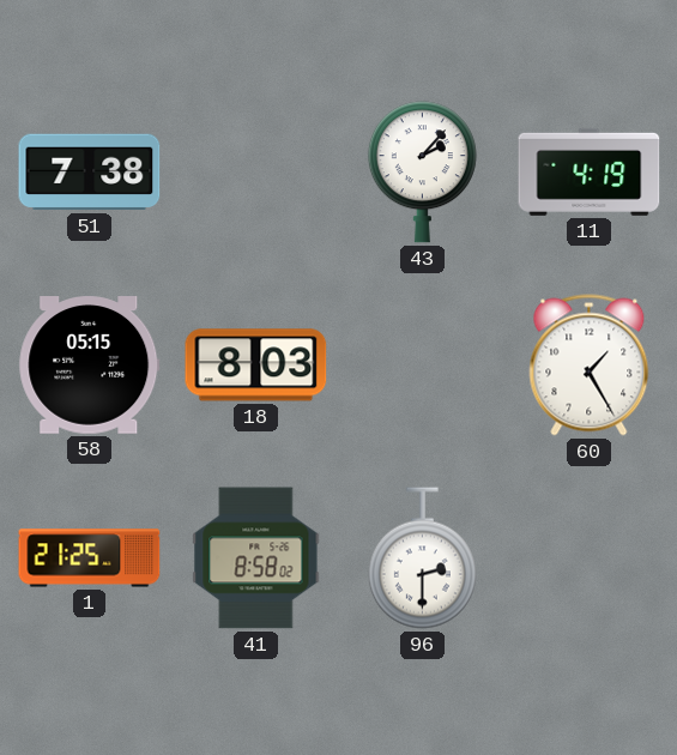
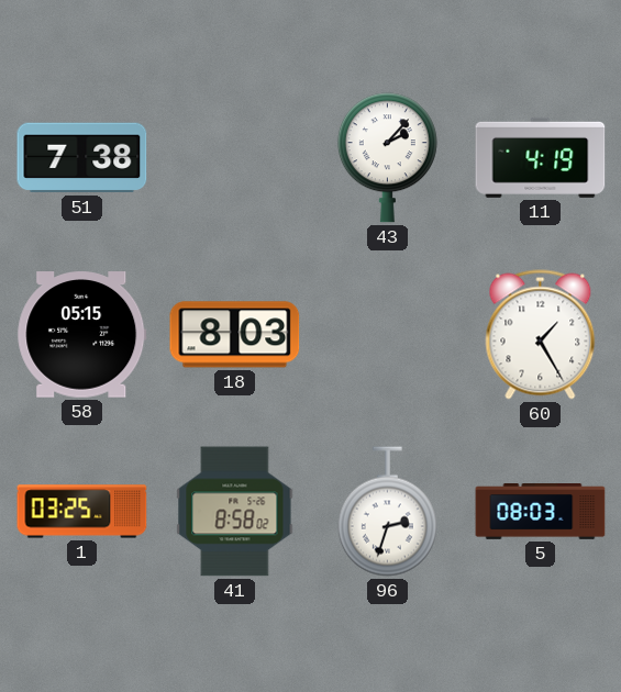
1: 21:25 -> 03:25
96: 2:30 -> 2:33
5: none -> 08:03
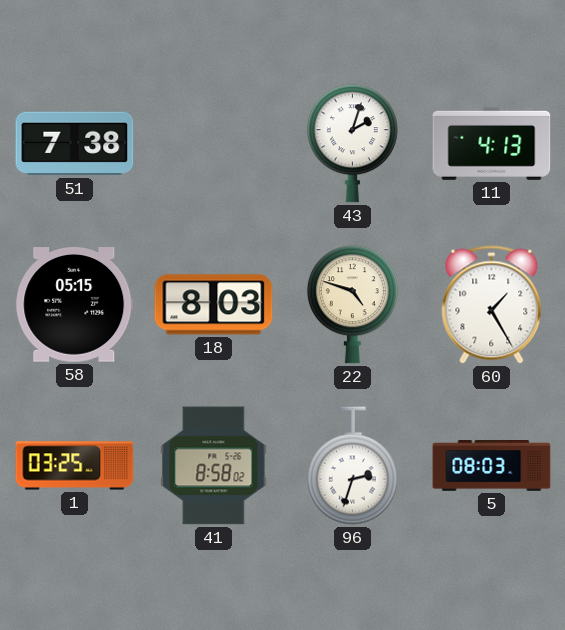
43: 2:07 -> 2:03
11: 4:19 -> 4:13
22: none -> 4:48
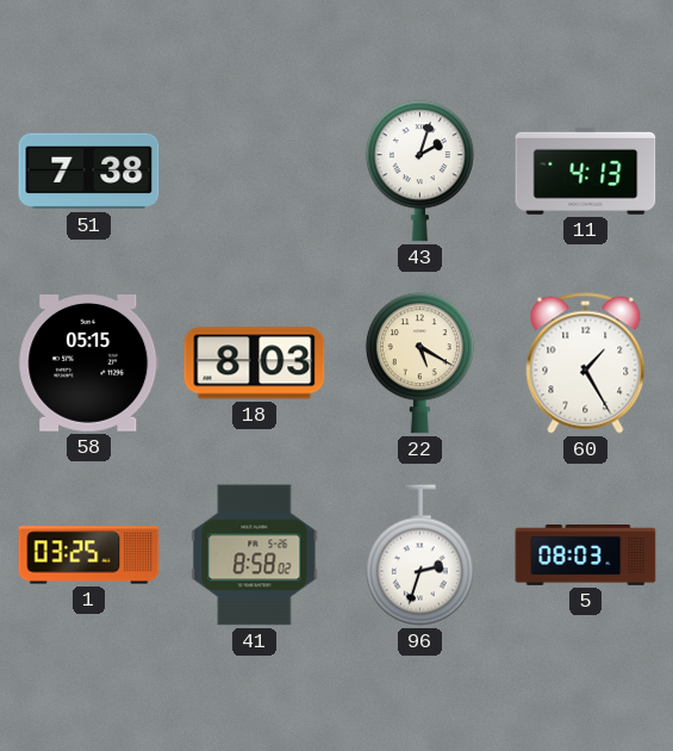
22: 4:48 -> 5:20
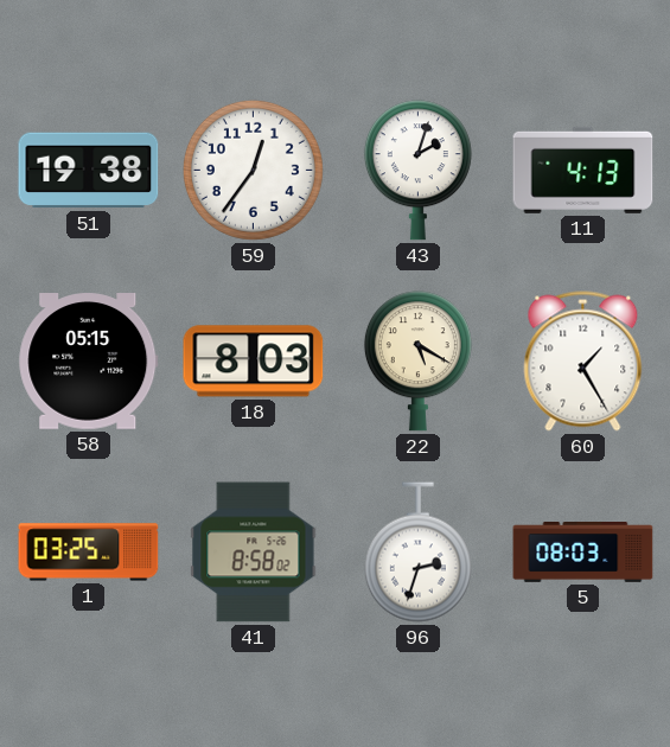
51: 7:38 -> 19:38
59: none -> 12:36
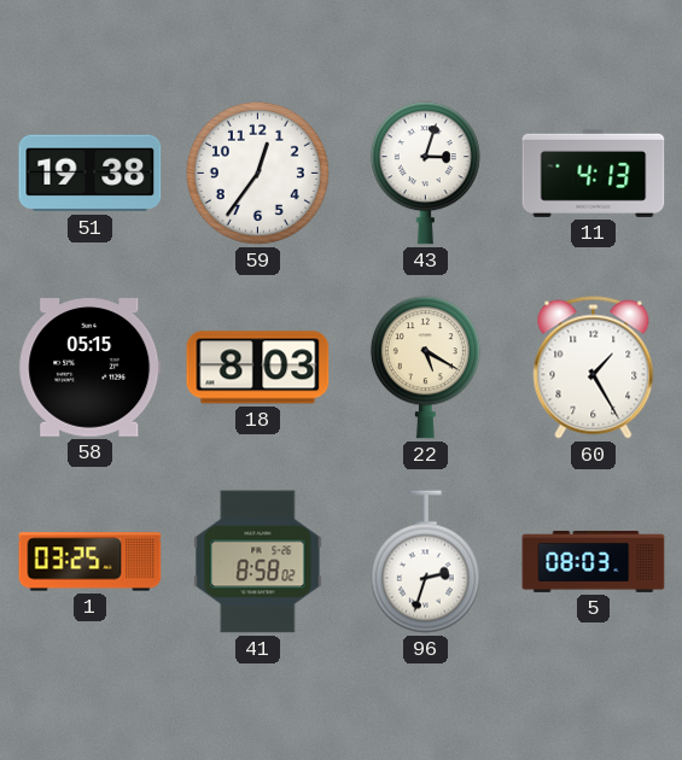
43: 2:03 -> 3:03
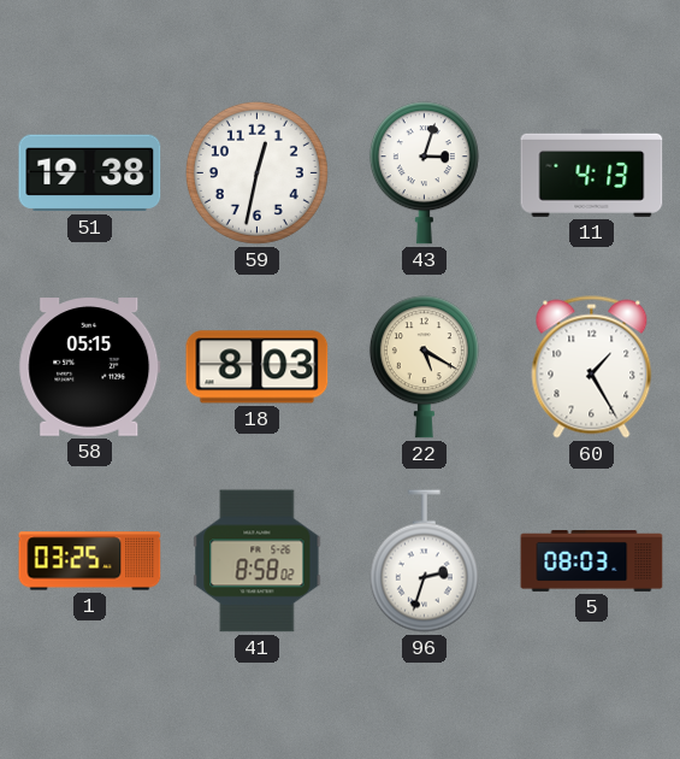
59: 12:36 -> 12:32
